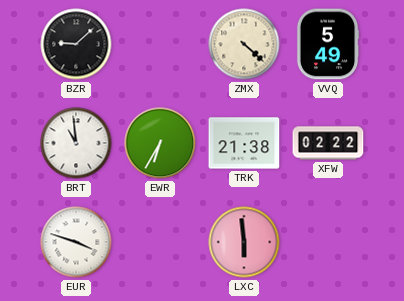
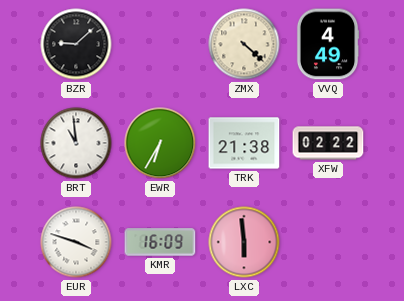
VVQ: 5:49 -> 4:49
KMR: none -> 16:09
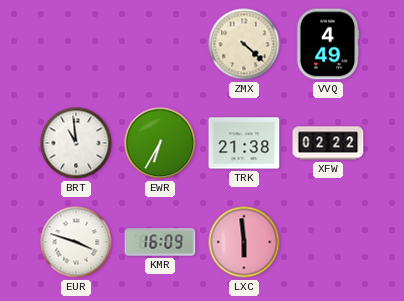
BZR: 9:08 -> none
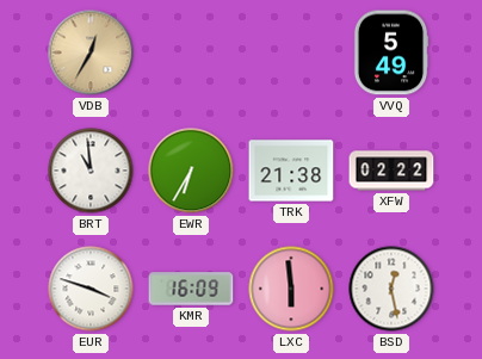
VDB: none -> 12:35
ZMX: 4:22 -> none
VVQ: 4:49 -> 5:49
BSD: none -> 12:28
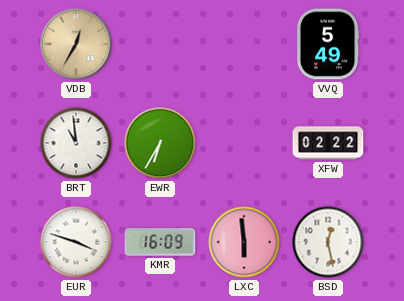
TRK: 21:38 -> none
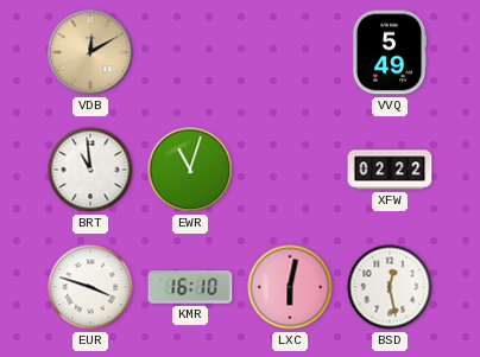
VDB: 12:35 -> 12:10
EWR: 6:35 -> 11:03
KMR: 16:09 -> 16:10
LXC: 5:59 -> 6:02
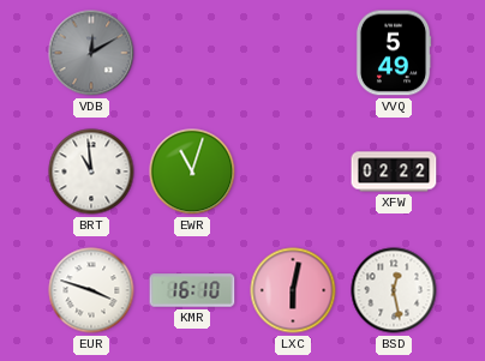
VDB dial: champagne -> grey
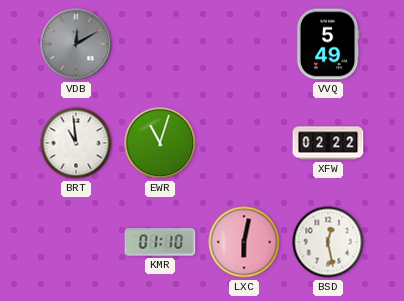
EUR: 3:48 -> none
KMR: 16:10 -> 01:10
